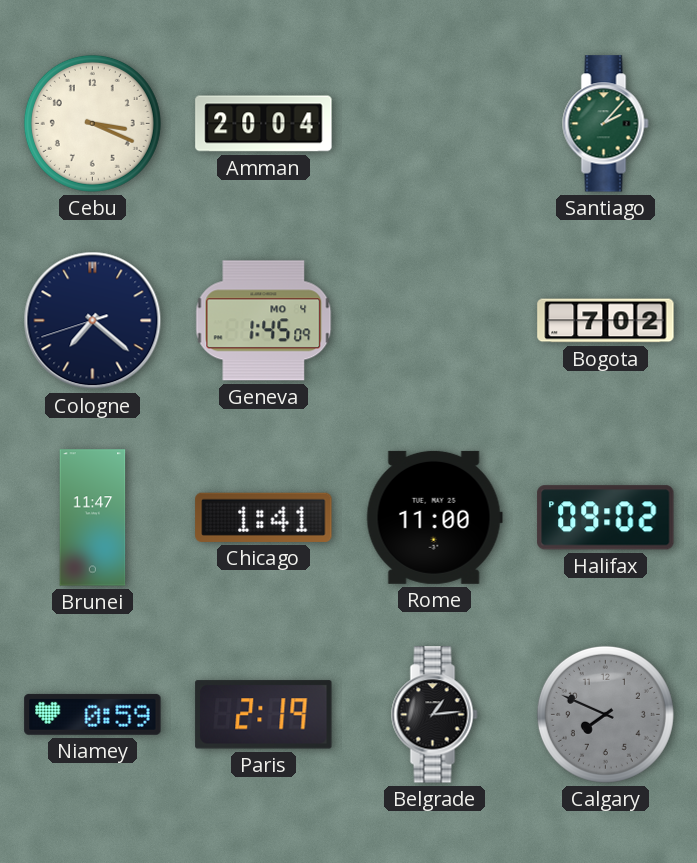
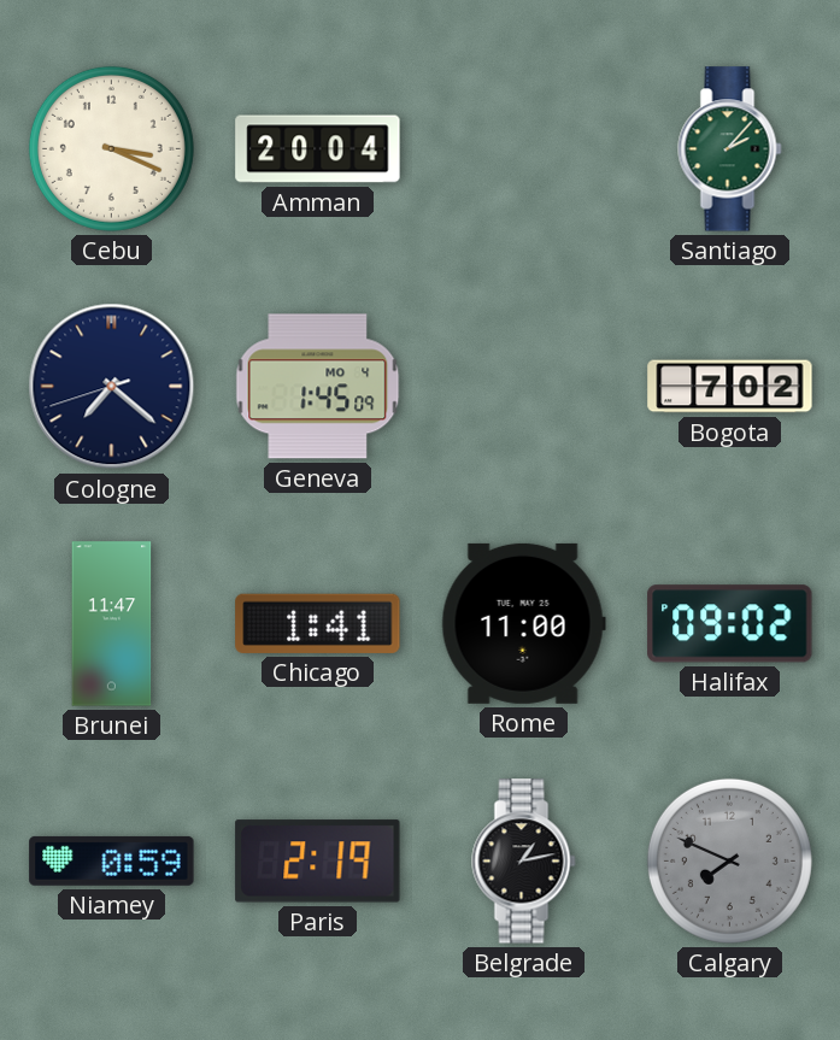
Belgrade: 1:14 -> 1:13
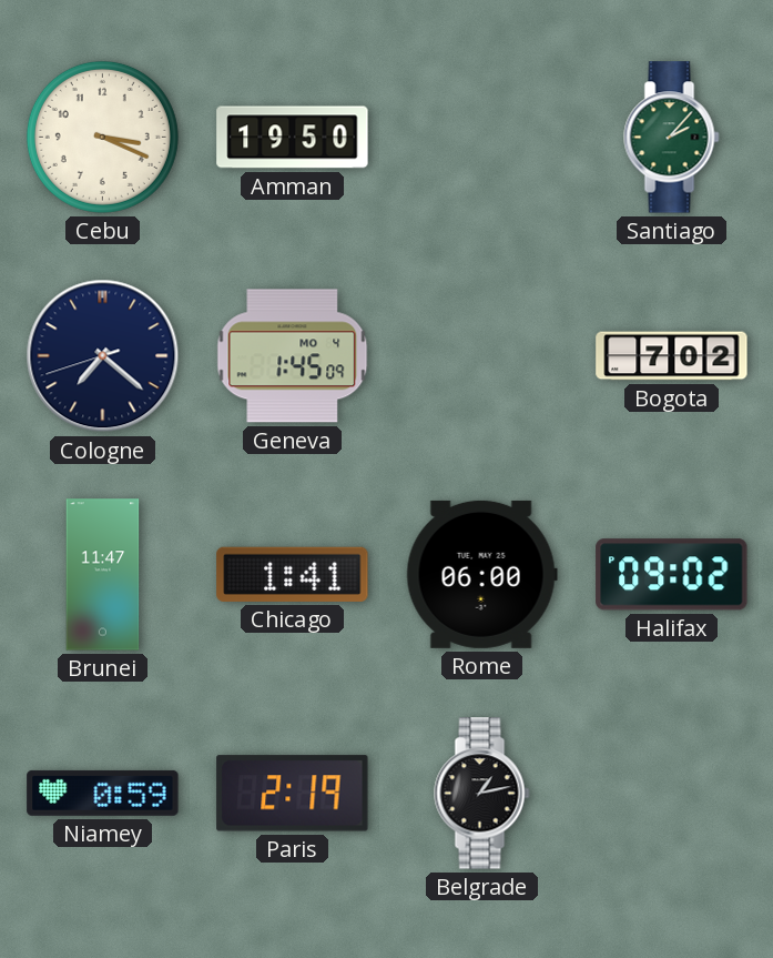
Amman: 20:04 -> 19:50
Rome: 11:00 -> 06:00
Calgary: 7:49 -> none
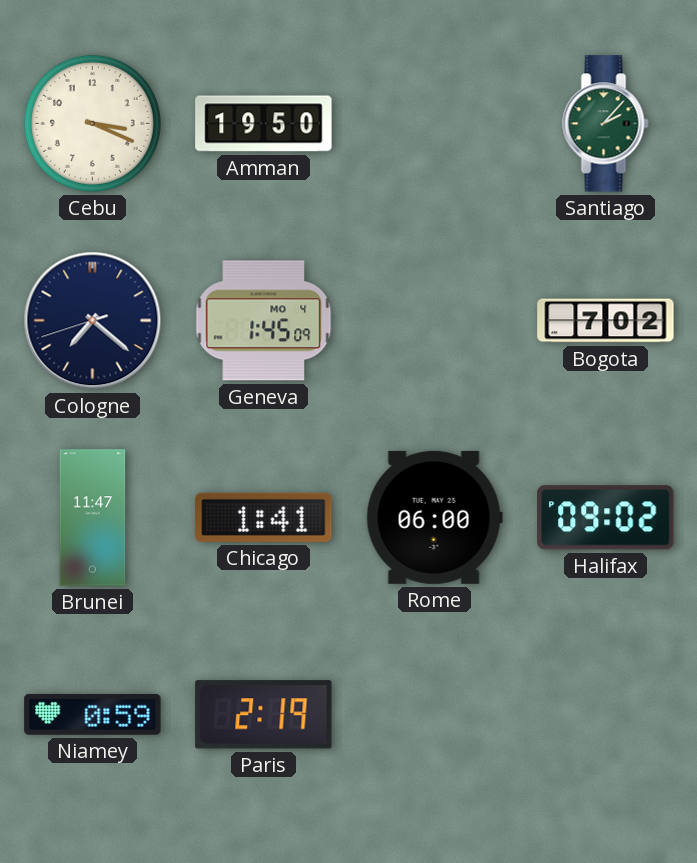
Belgrade: 1:13 -> none
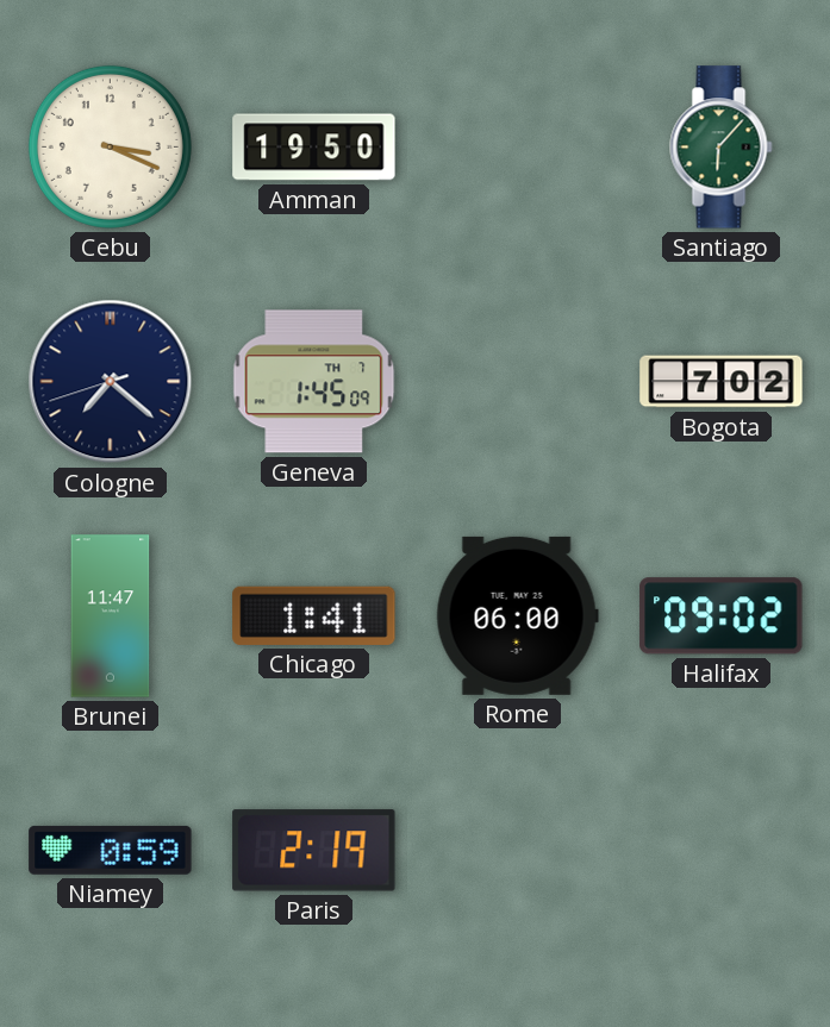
Santiago: 2:07 -> 6:07
Geneva date: MO 4 -> TH 7
